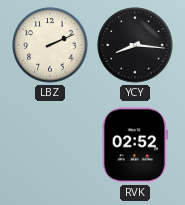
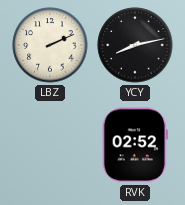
YCY: 8:16 -> 8:13
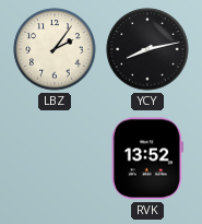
LBZ: 2:11 -> 2:06
RVK: 02:52 -> 13:52
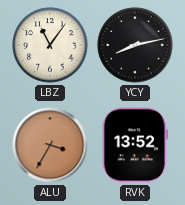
LBZ: 2:06 -> 11:06
ALU: none -> 3:35
